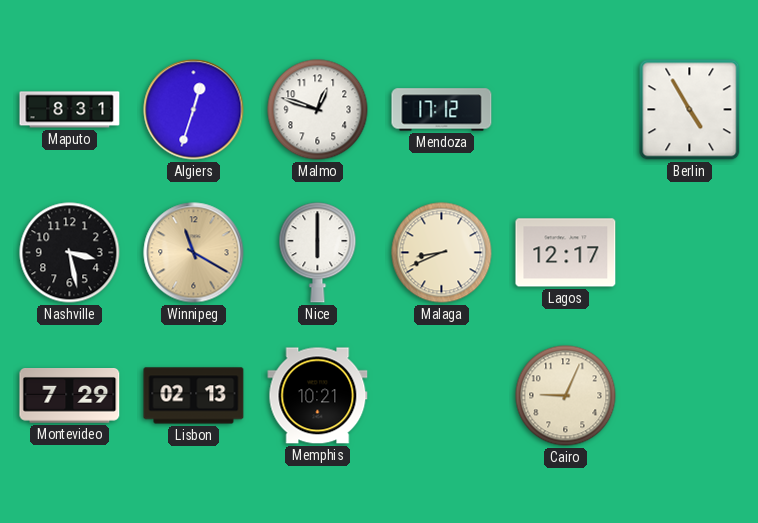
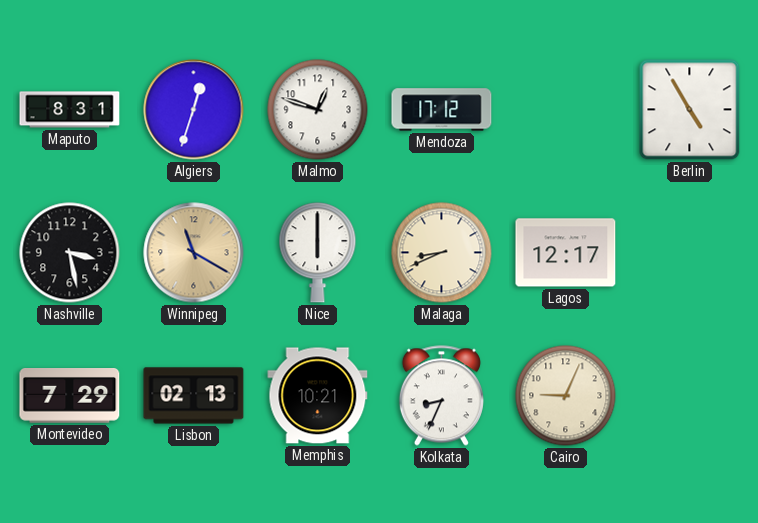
Kolkata: none -> 8:34
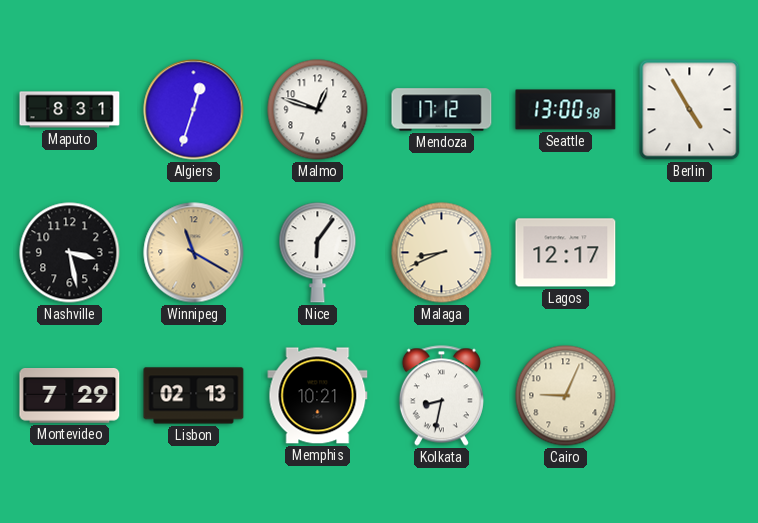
Seattle: none -> 13:00
Nice: 6:00 -> 6:06
Kolkata: 8:34 -> 8:32
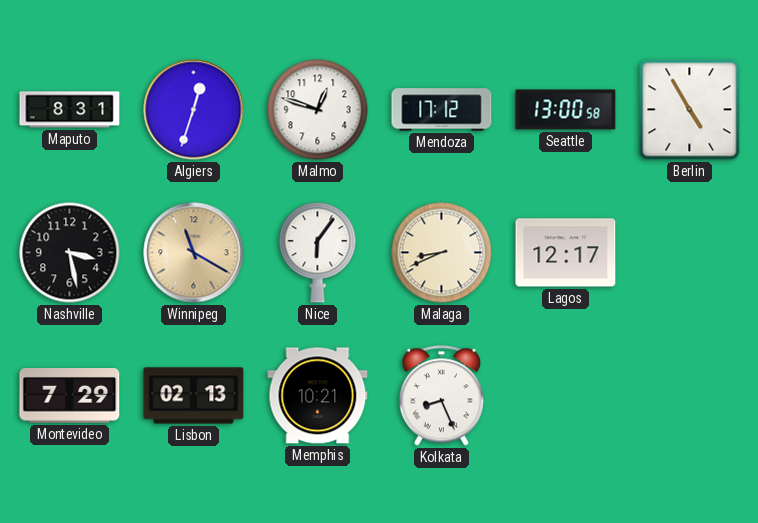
Kolkata: 8:32 -> 8:26
Cairo: 9:04 -> none
